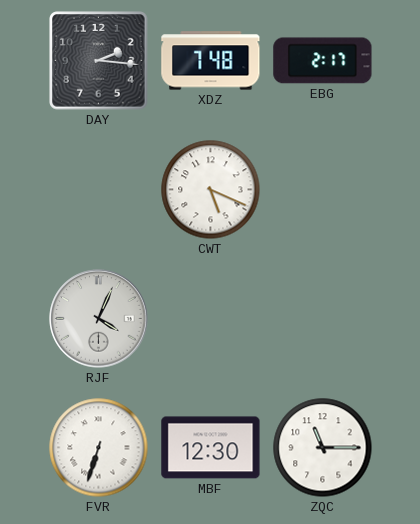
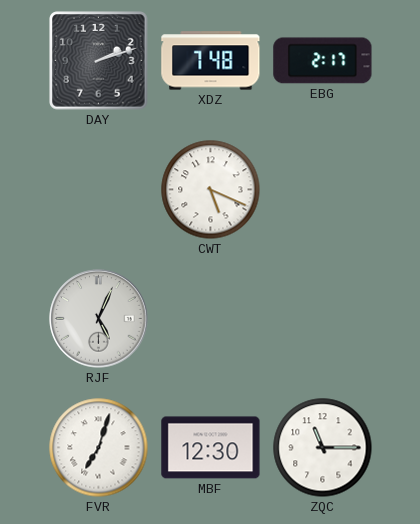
DAY: 2:16 -> 2:12
RJF: 4:04 -> 5:04
FVR: 6:33 -> 7:03
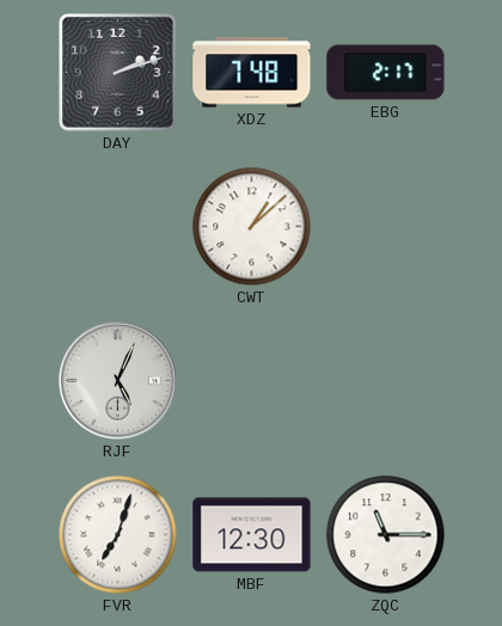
CWT: 5:19 -> 1:08
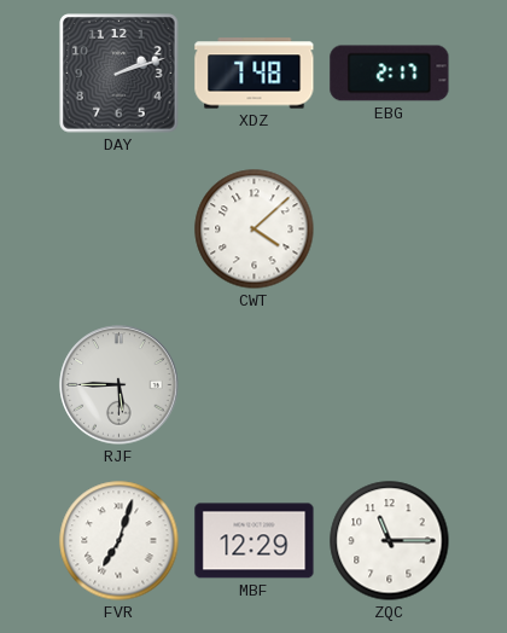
CWT: 1:08 -> 4:08
RJF: 5:04 -> 5:45
MBF: 12:30 -> 12:29
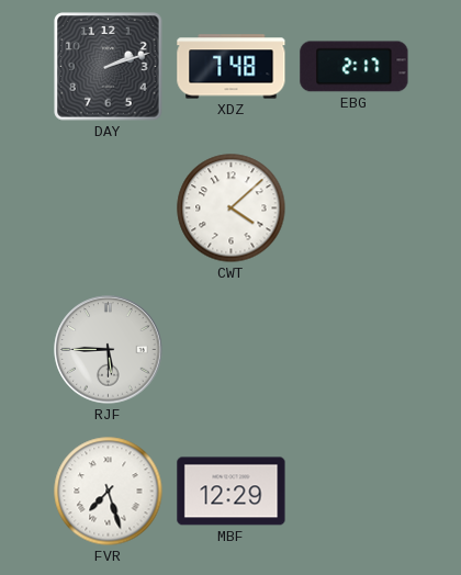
FVR: 7:03 -> 7:27
ZQC: 11:15 -> none
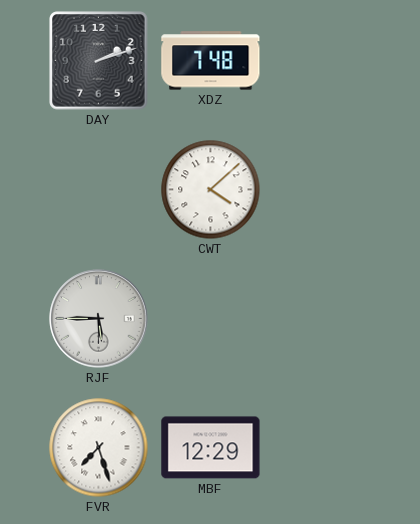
EBG: 2:17 -> none
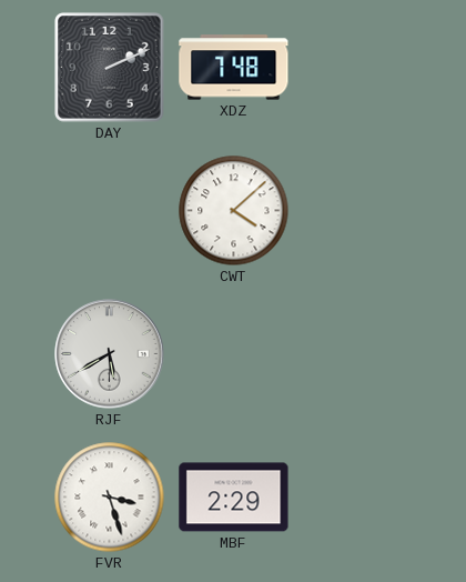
DAY: 2:12 -> 2:11
RJF: 5:45 -> 5:40
FVR: 7:27 -> 3:27
MBF: 12:29 -> 2:29
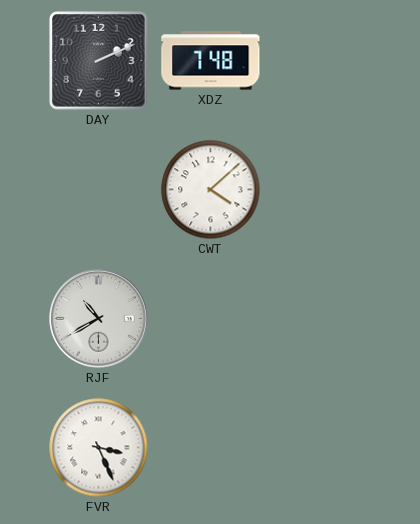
RJF: 5:40 -> 10:40
FVR: 3:27 -> 3:26
MBF: 2:29 -> none
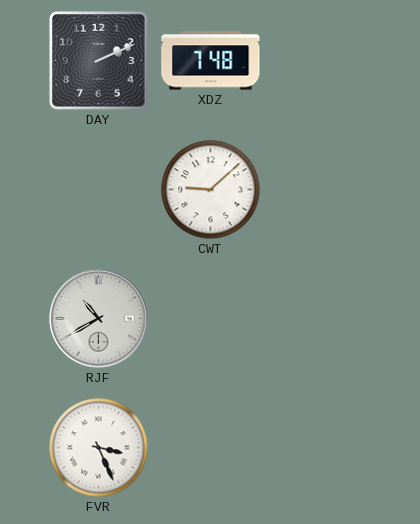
CWT: 4:08 -> 9:08
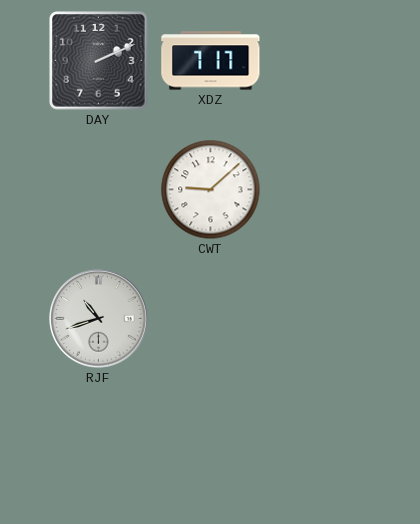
XDZ: 7:48 -> 7:17
RJF: 10:40 -> 10:42
FVR: 3:26 -> none
